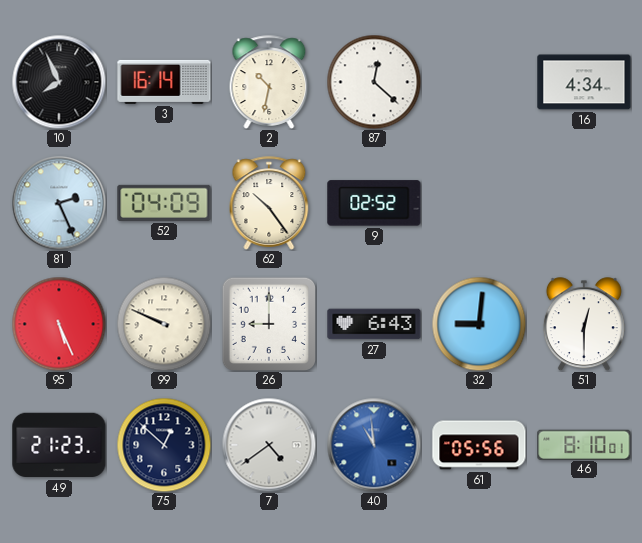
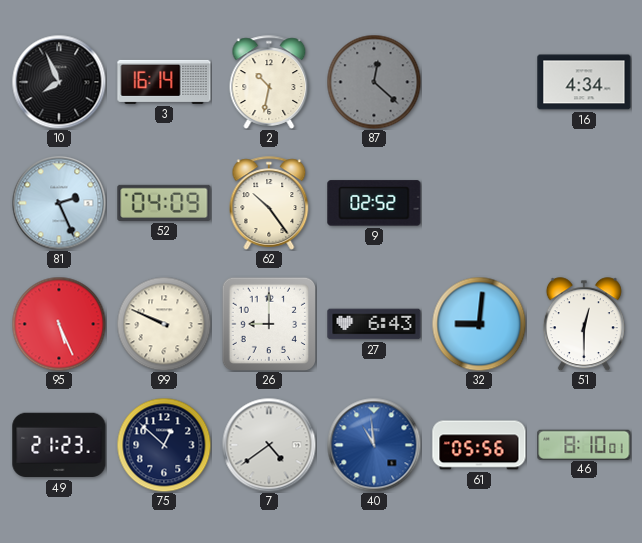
87 dial: white -> grey
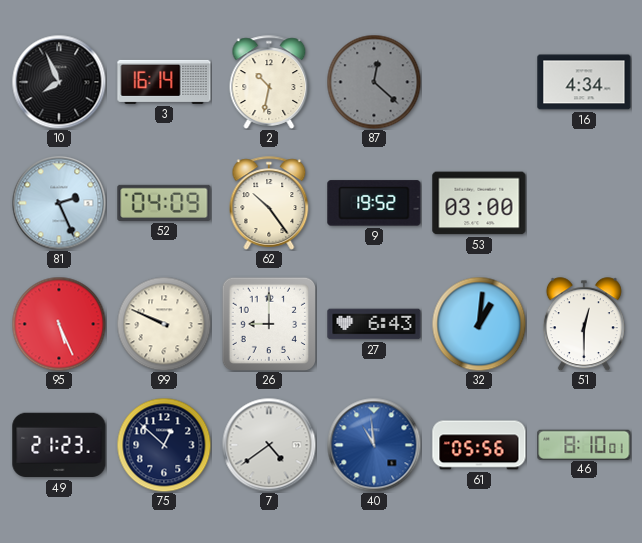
9: 02:52 -> 19:52
53: none -> 03:00
32: 9:01 -> 1:01
